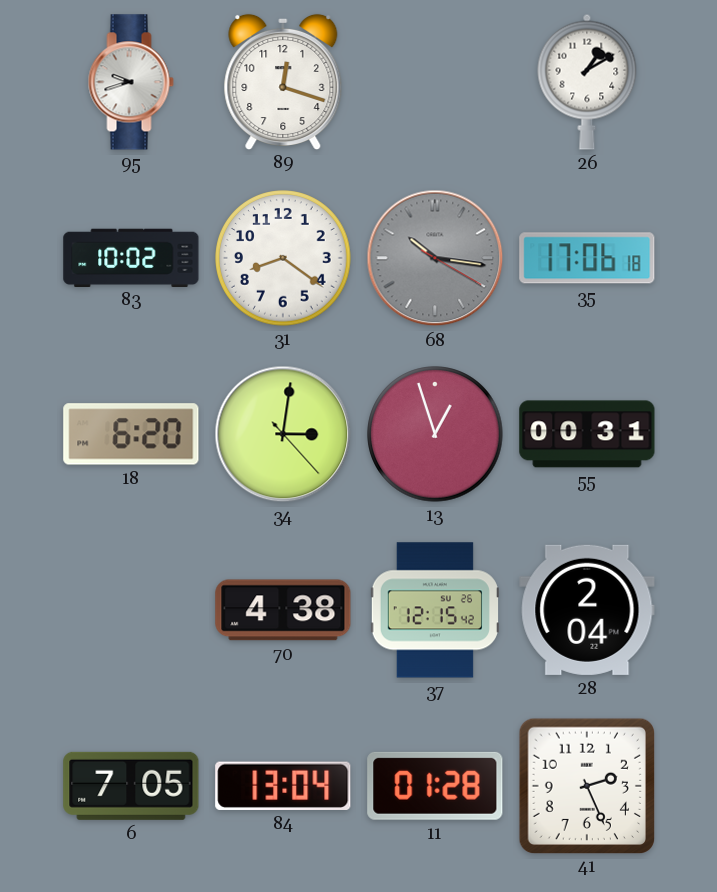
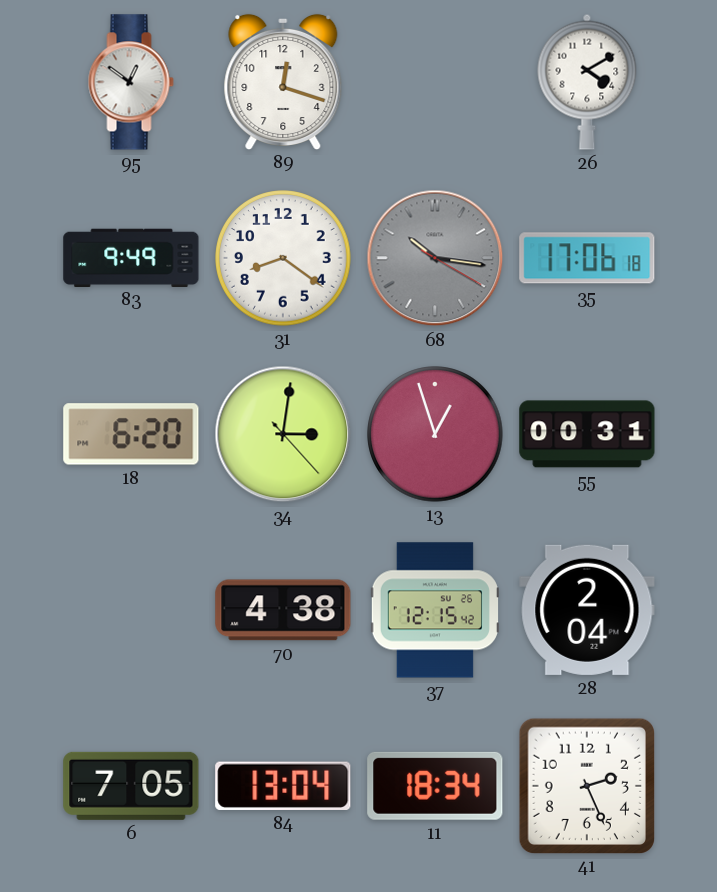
95: 9:42 -> 12:51
26: 1:10 -> 4:10
83: 10:02 -> 9:49
11: 01:28 -> 18:34
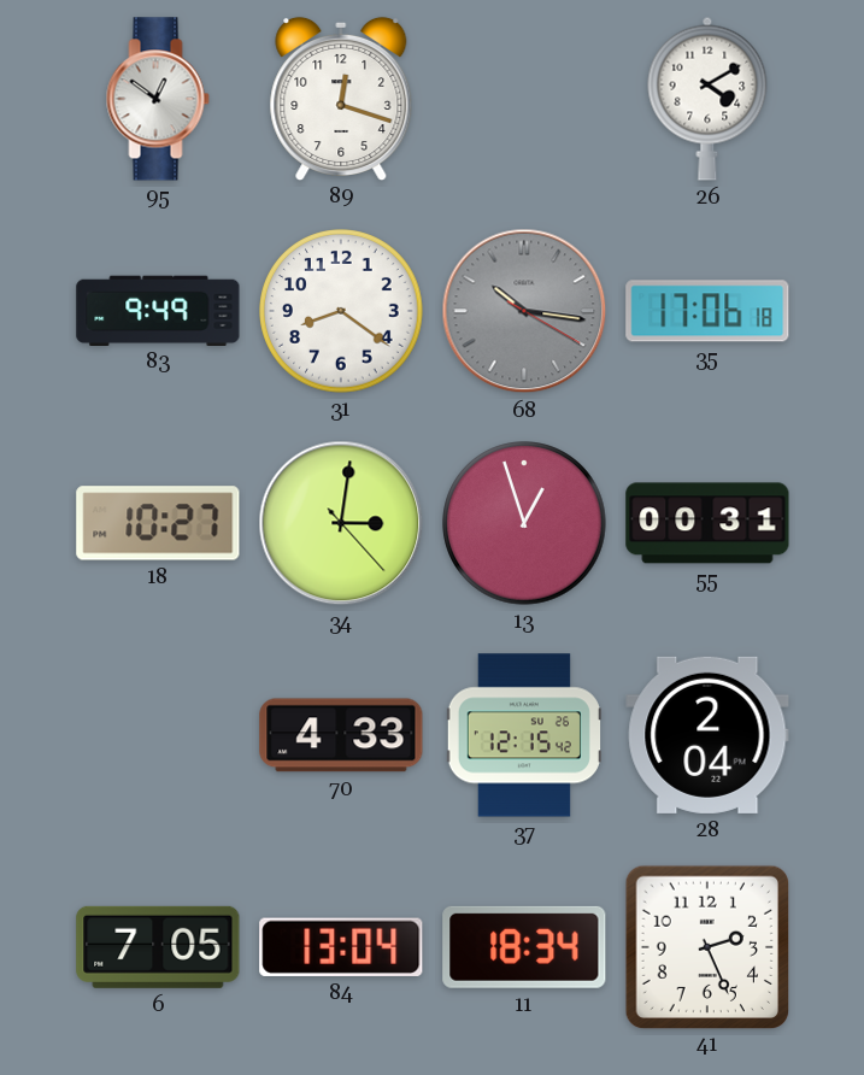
18: 6:20 -> 10:27
70: 4:38 -> 4:33
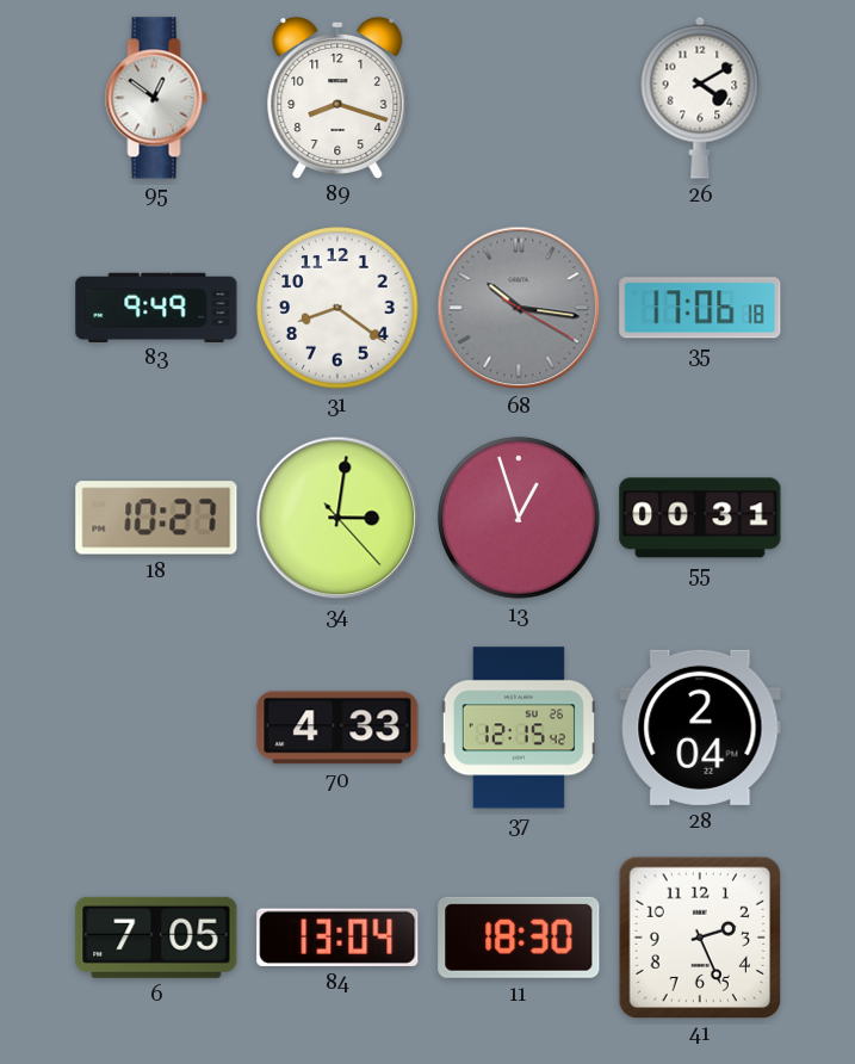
89: 12:18 -> 8:18
11: 18:34 -> 18:30
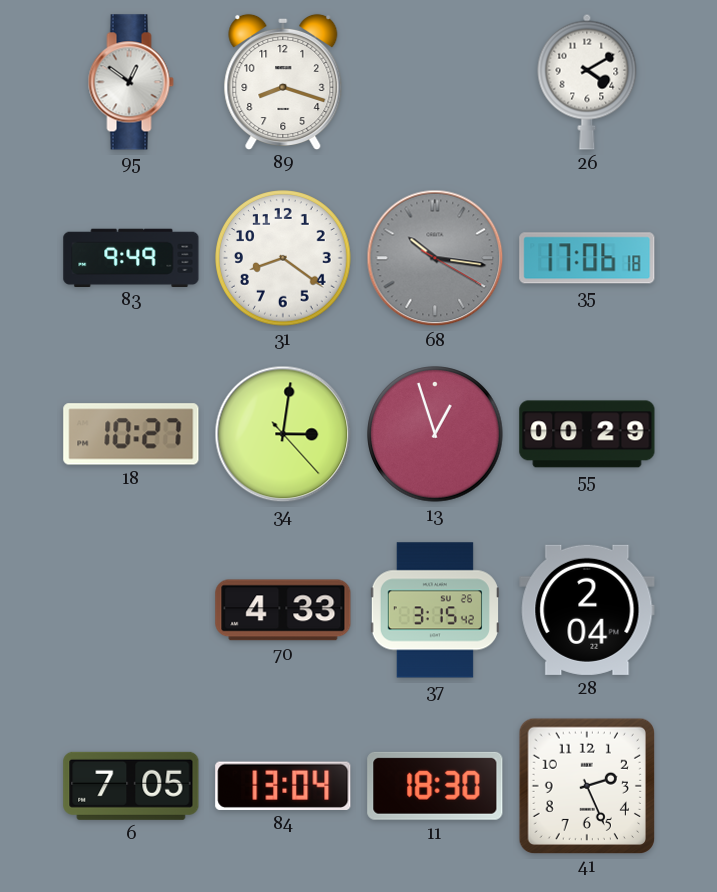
55: 00:31 -> 00:29
37: 12:15 -> 3:15
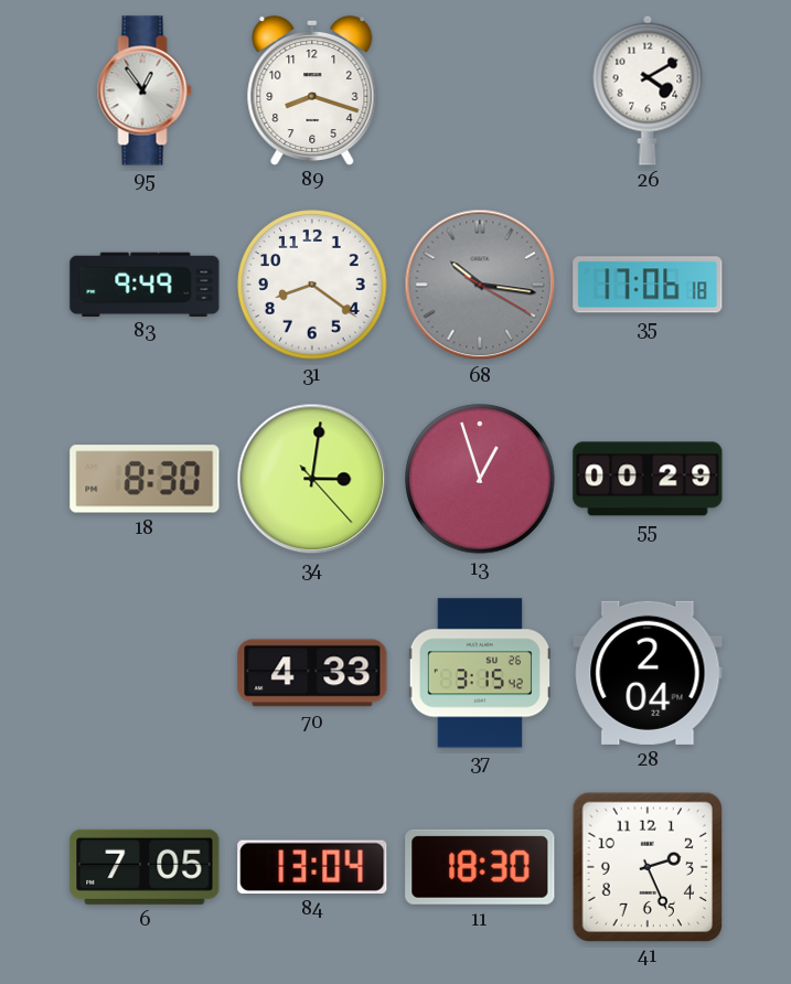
95: 12:51 -> 12:54
18: 10:27 -> 8:30
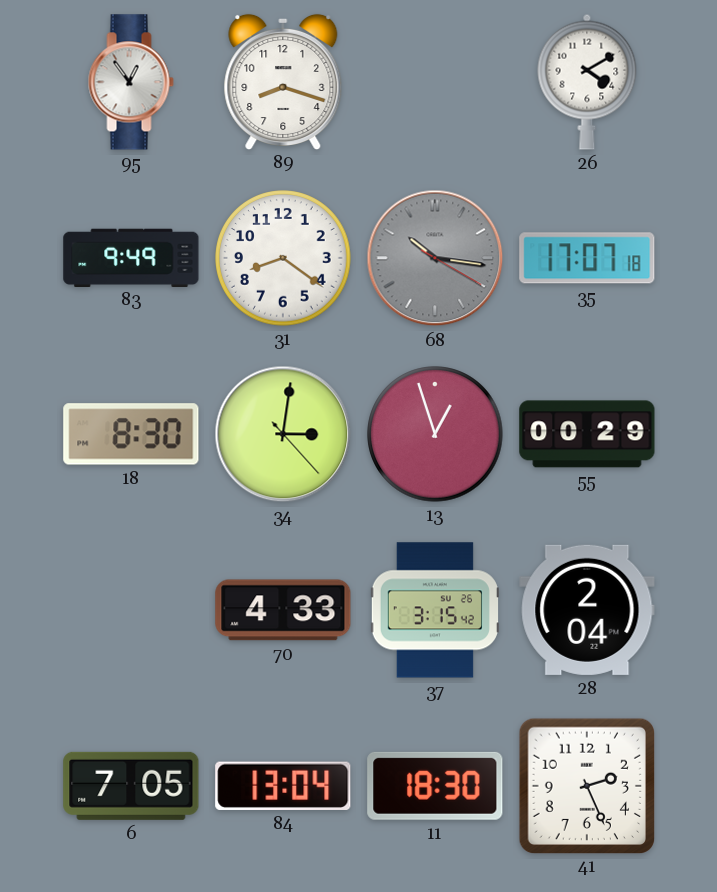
35: 17:06 -> 17:07
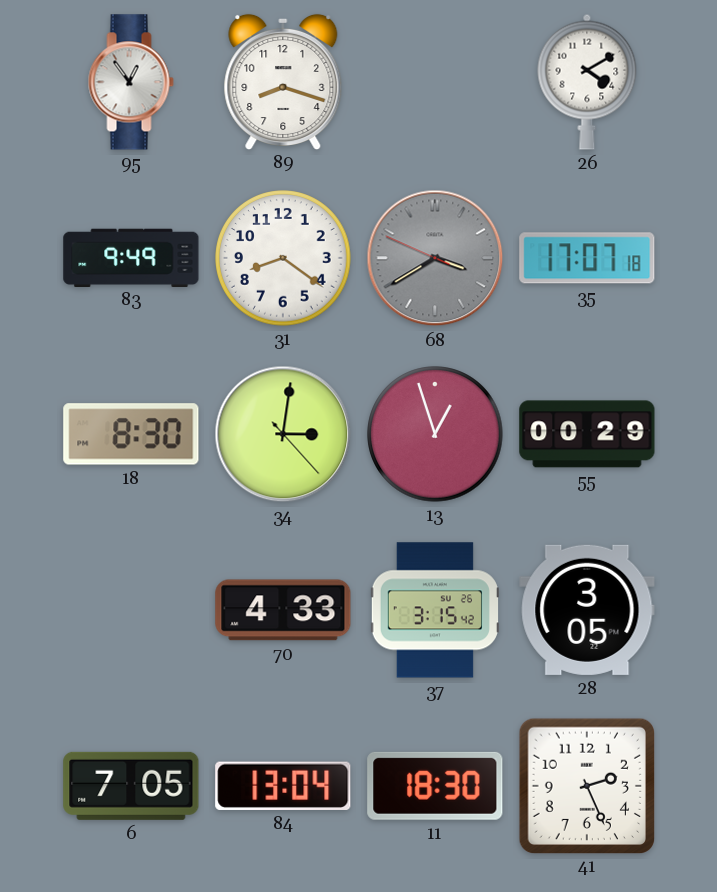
68: 10:16 -> 3:39
28: 2:04 -> 3:05
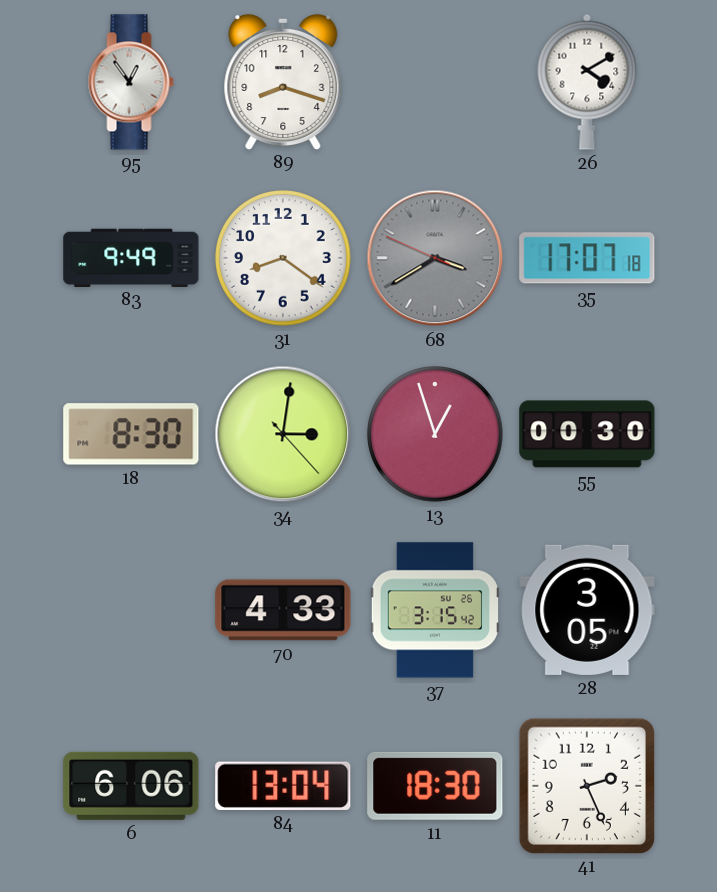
55: 00:29 -> 00:30
6: 7:05 -> 6:06
